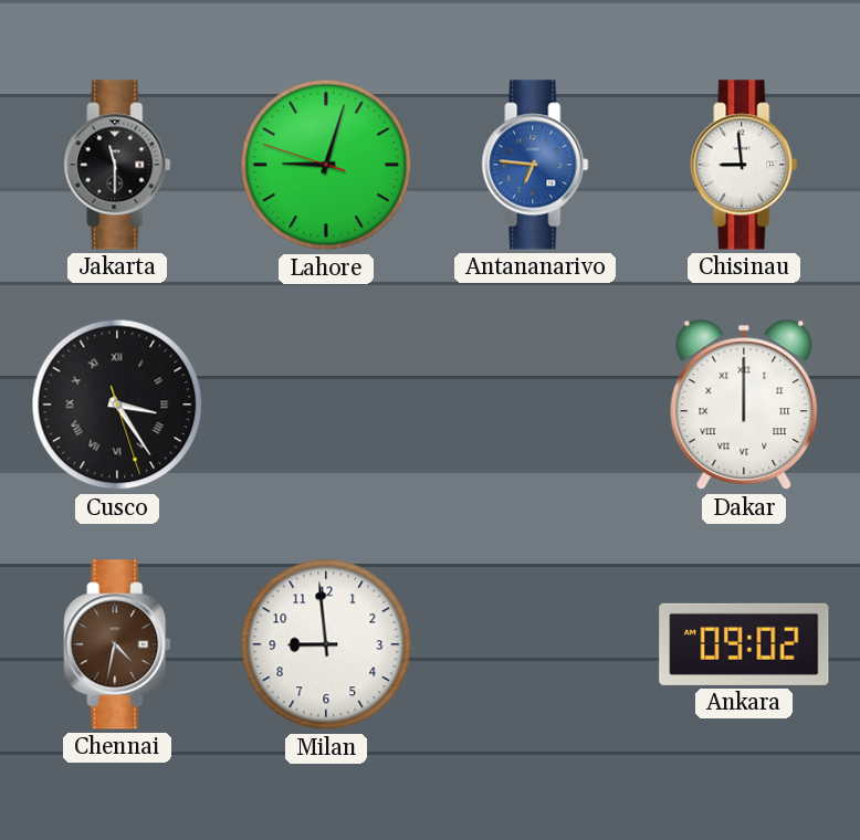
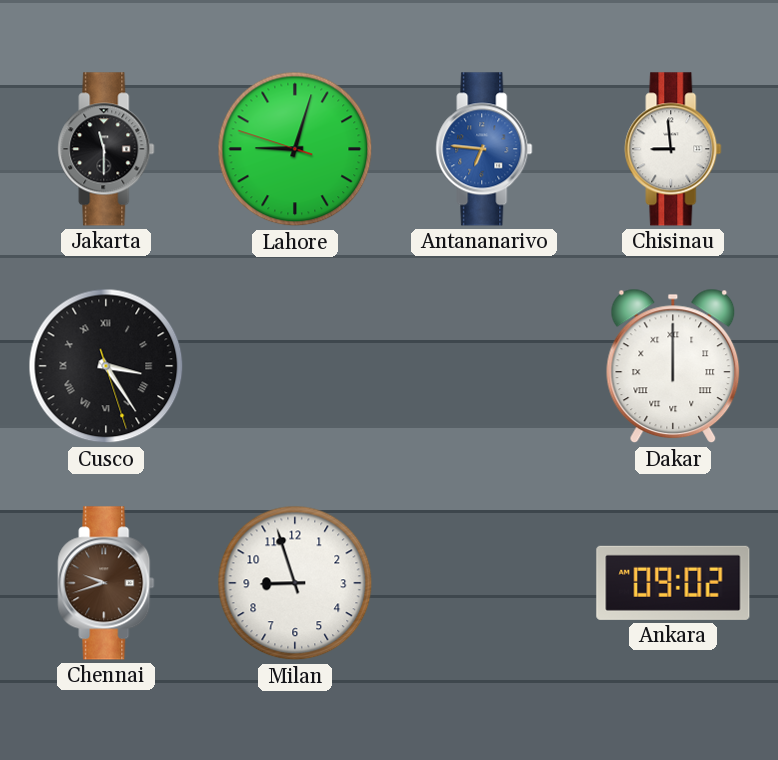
Chennai: 4:32 -> 9:42
Milan: 8:59 -> 8:57
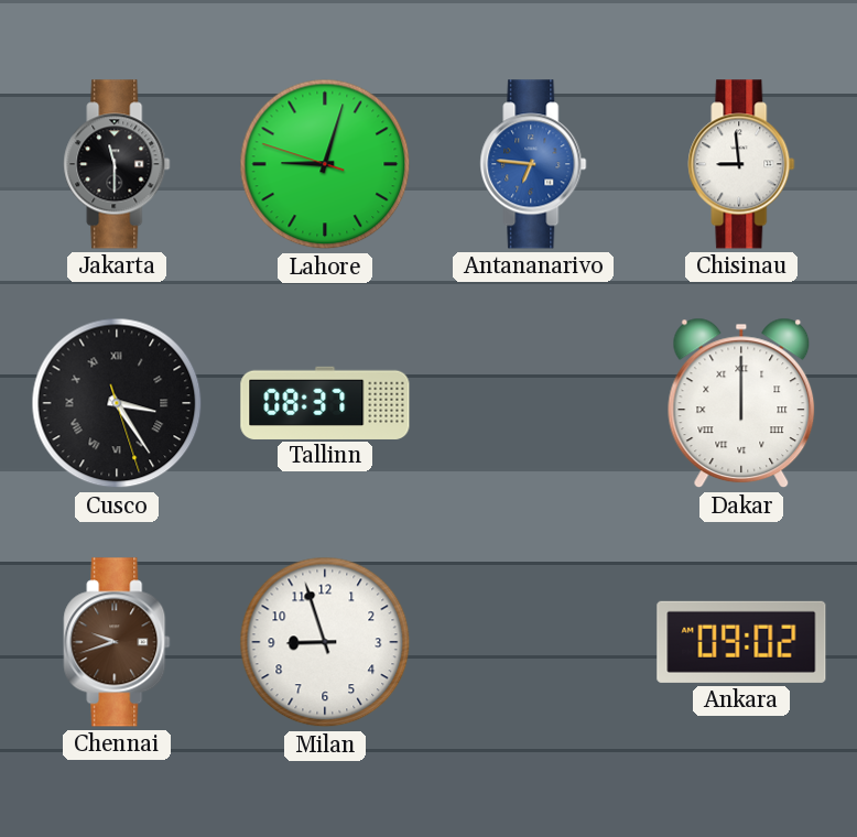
Tallinn: none -> 08:37
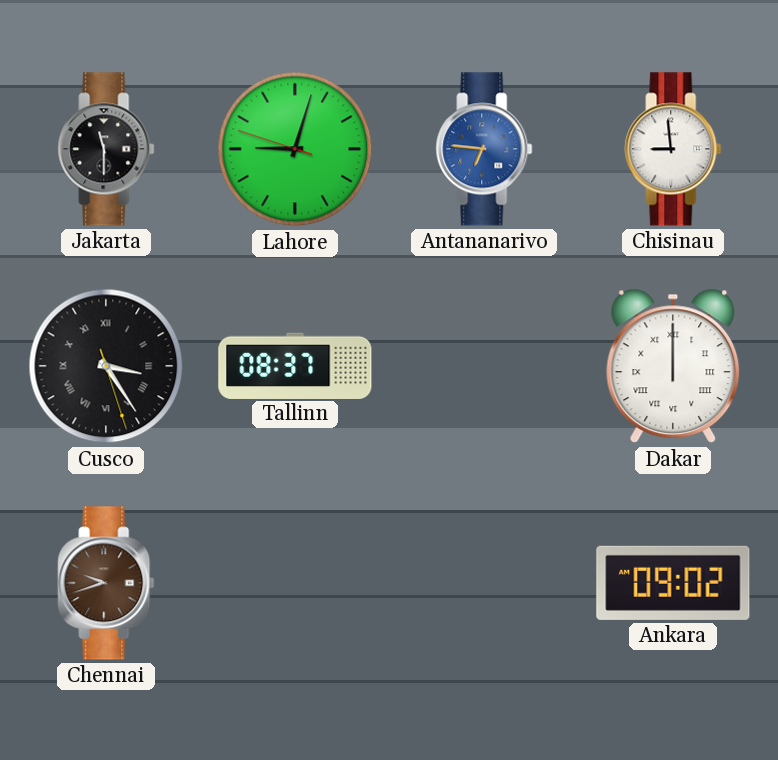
Milan: 8:57 -> none
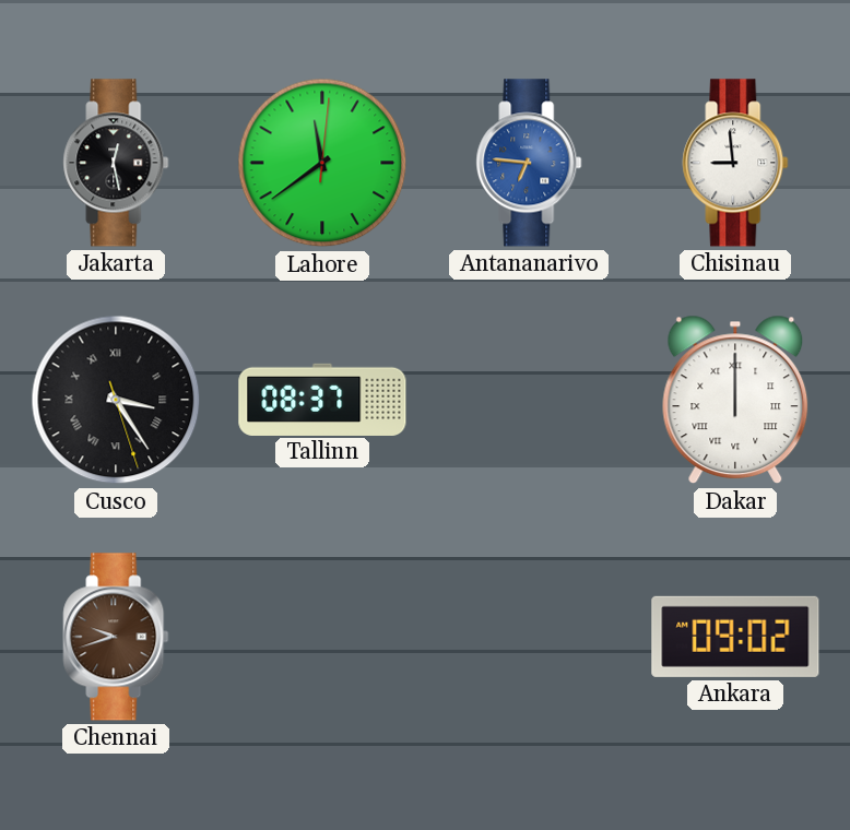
Jakarta: 11:30 -> 12:28
Lahore: 9:02 -> 11:39
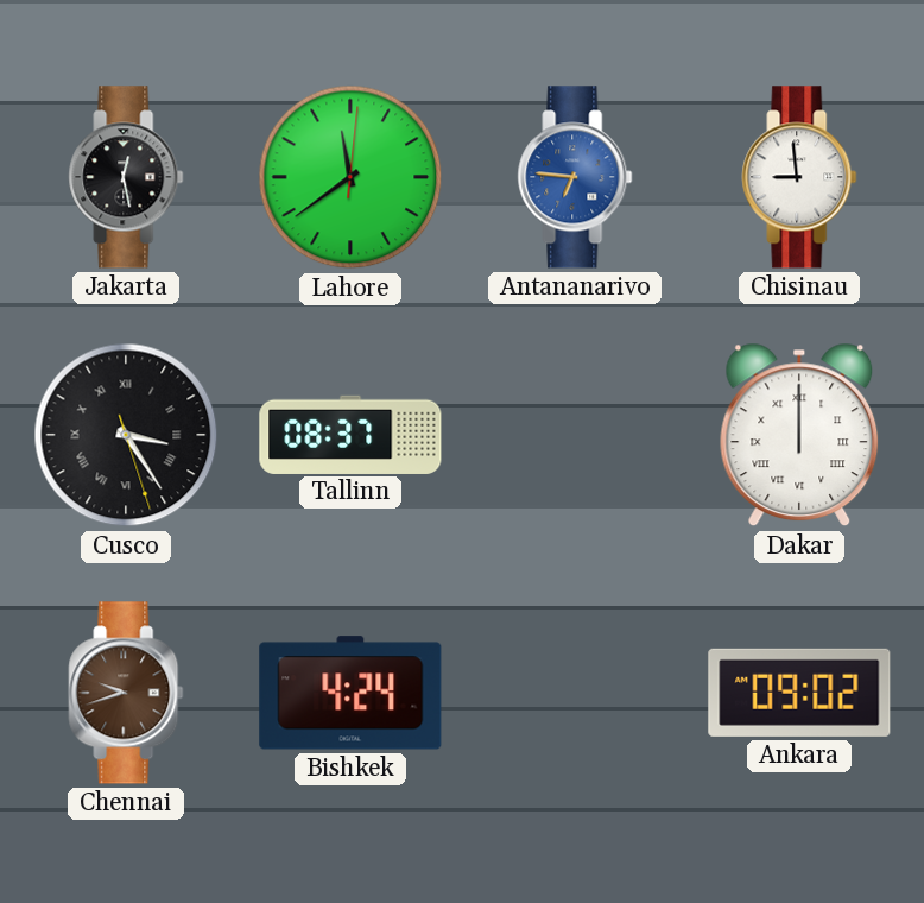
Bishkek: none -> 4:24
